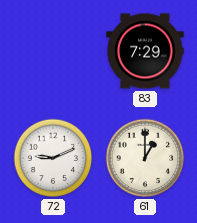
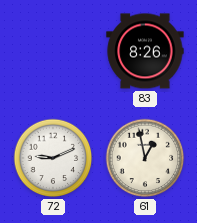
83: 7:29 -> 8:26
61: 1:00 -> 12:58
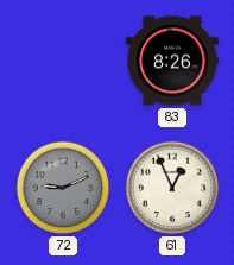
72 dial: white -> grey
61: 12:58 -> 12:56
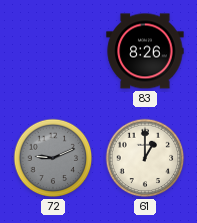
61: 12:56 -> 1:00
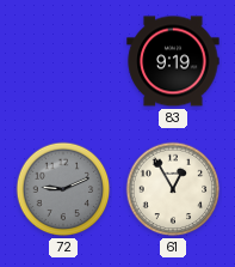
83: 8:26 -> 9:19
61: 1:00 -> 12:55
